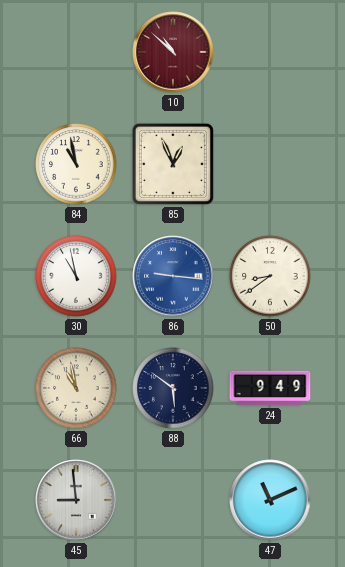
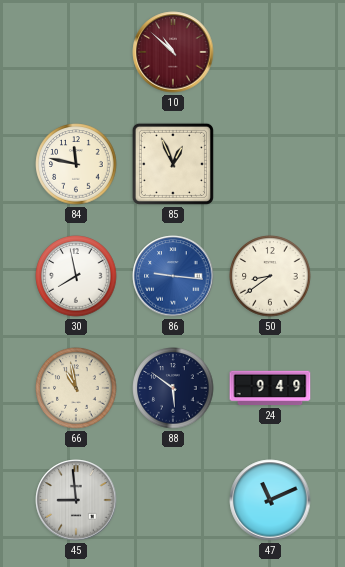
84: 10:58 -> 11:47
30: 10:58 -> 7:58
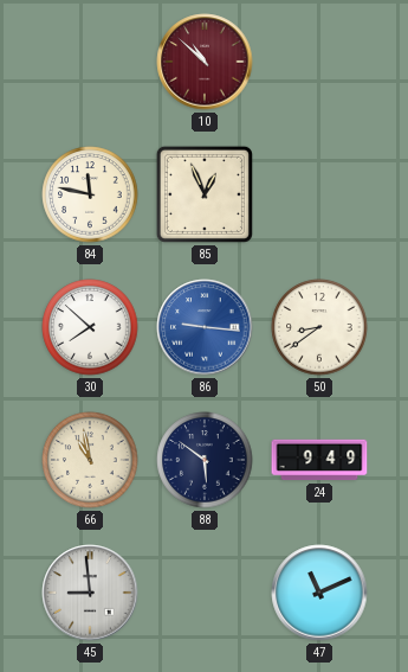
30: 7:58 -> 7:52
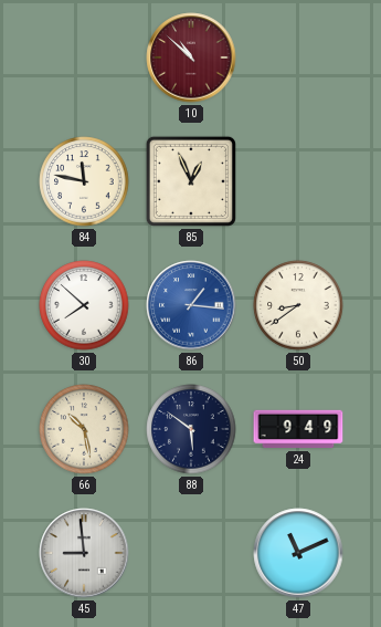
86: 9:16 -> 1:16
66: 10:58 -> 10:28
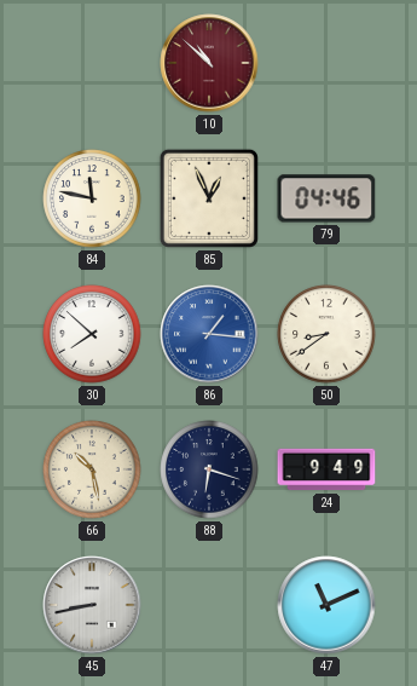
79: none -> 04:46
88: 5:51 -> 6:18
45: 8:59 -> 8:43
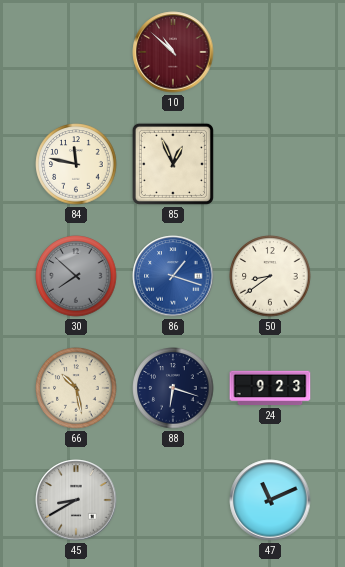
79: 04:46 -> none
30 dial: white -> grey
86: 1:16 -> 1:18
24: 9:49 -> 9:23
45: 8:43 -> 8:40
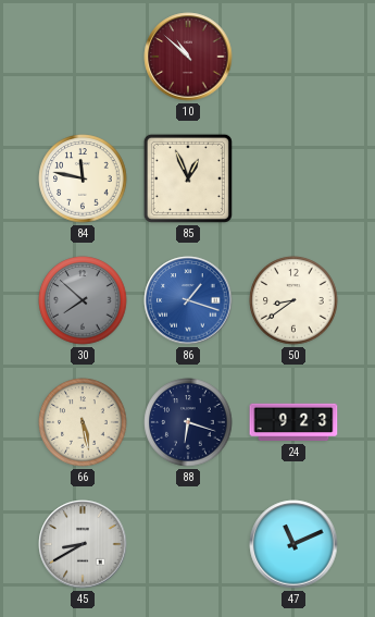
66: 10:28 -> 5:28
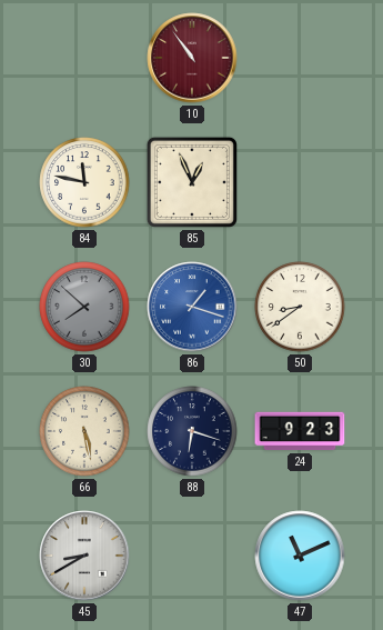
10: 10:52 -> 10:54
